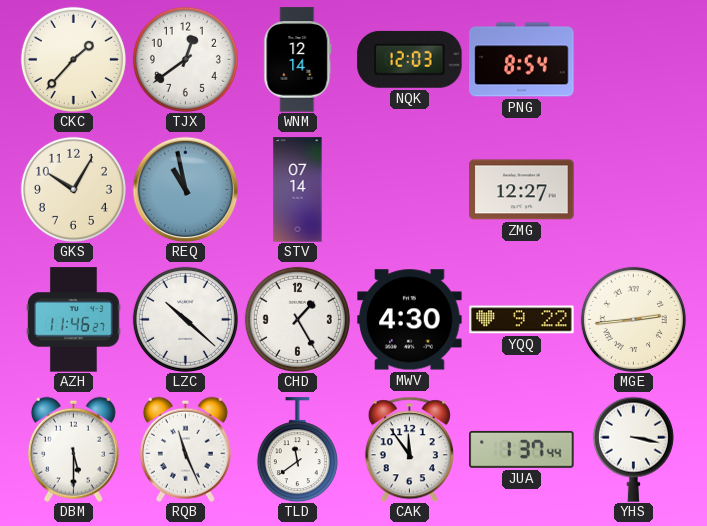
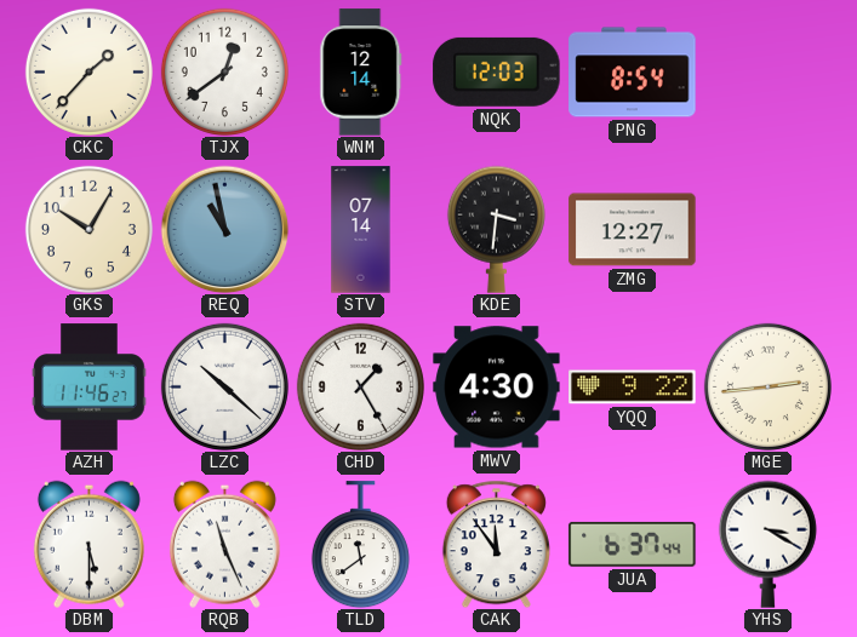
KDE: none -> 3:31
JUA: 1:37 -> 6:37
YHS: 3:17 -> 3:20
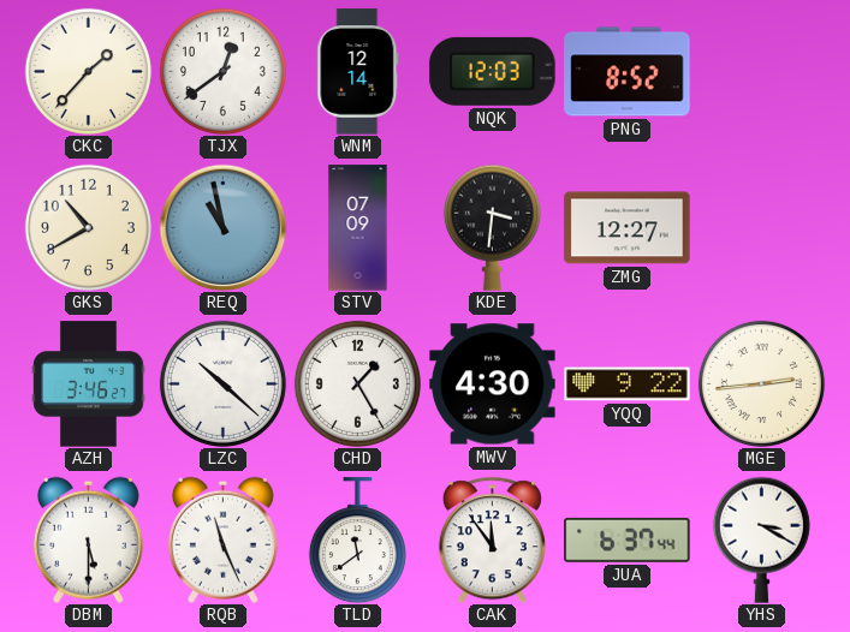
PNG: 8:54 -> 8:52
GKS: 10:05 -> 10:40
STV: 07:14 -> 07:09
AZH: 11:46 -> 3:46
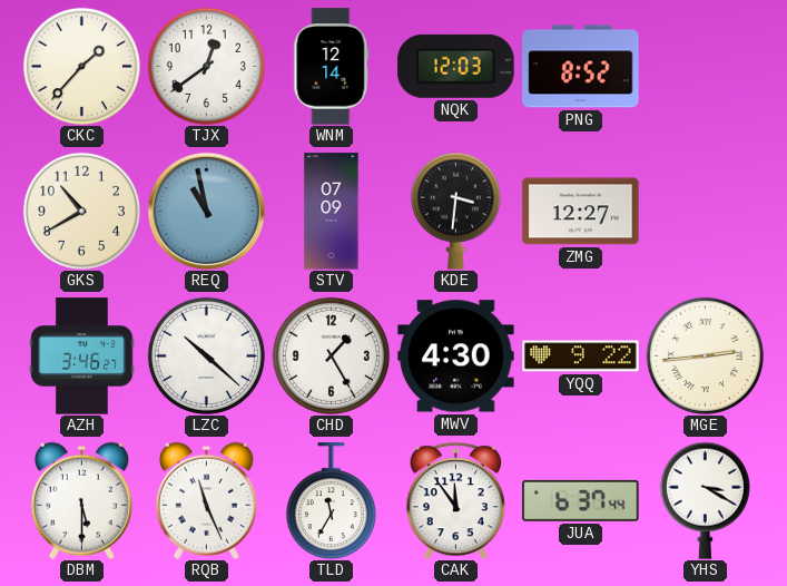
TLD: 11:39 -> 11:35
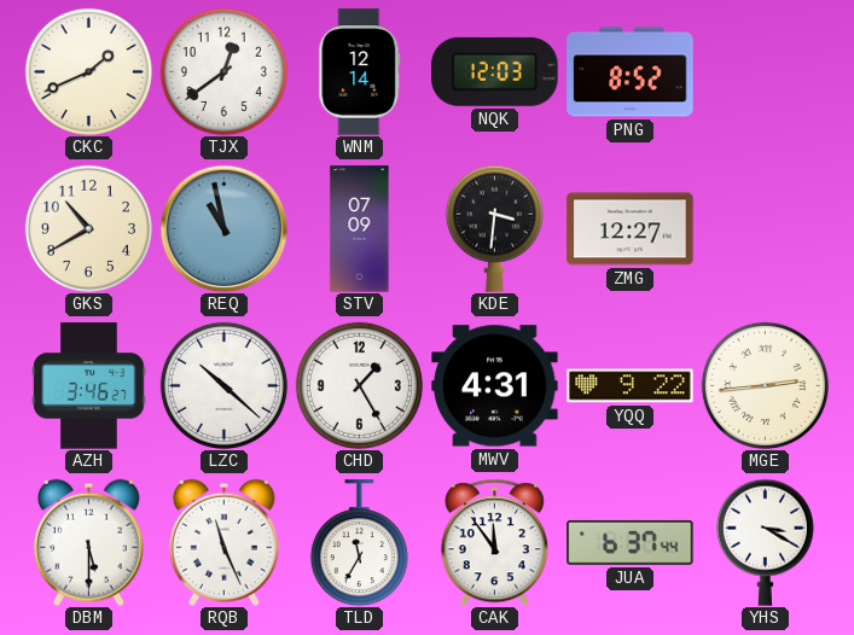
CKC: 1:37 -> 1:41
MWV: 4:30 -> 4:31
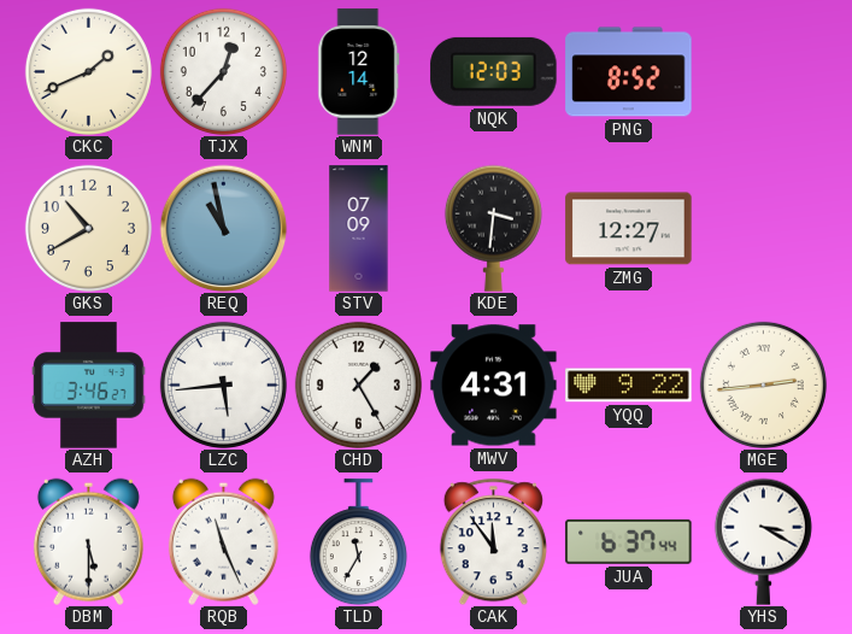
TJX: 12:39 -> 12:37
LZC: 10:22 -> 5:44
